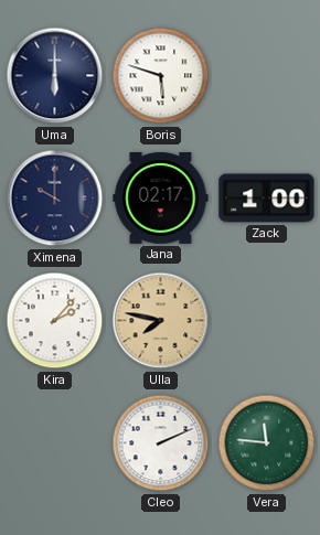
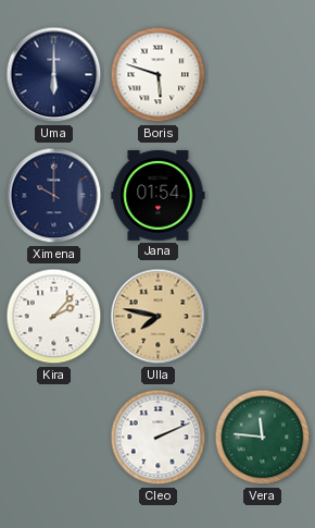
Jana: 02:17 -> 01:54
Zack: 1:00 -> none
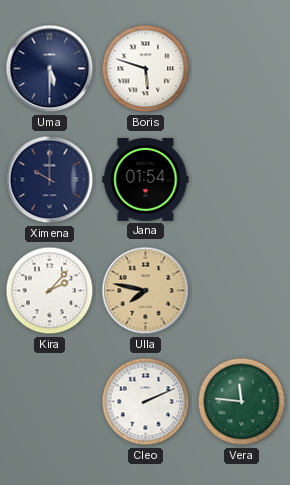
Uma: 6:00 -> 5:30
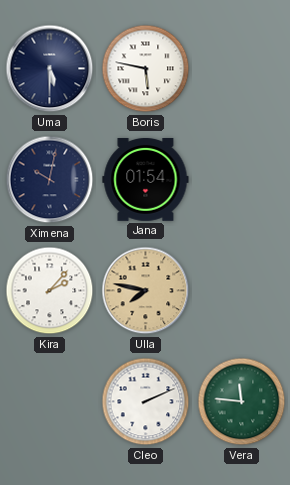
Boris: 5:48 -> 5:47
Ximena: 10:00 -> 10:02
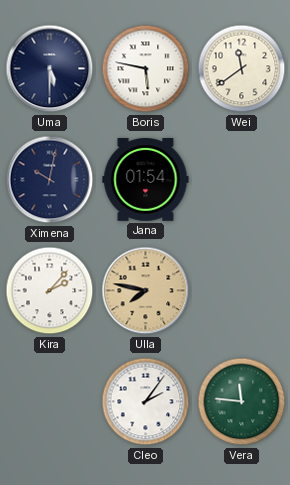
Wei: none -> 11:39
Cleo: 2:11 -> 2:06
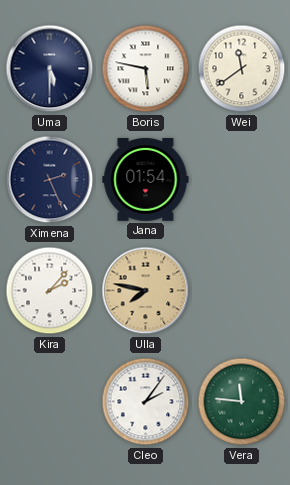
Ximena: 10:02 -> 2:26
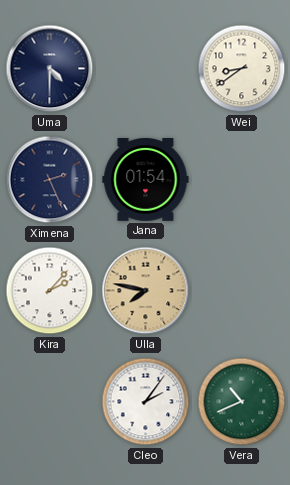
Uma: 5:30 -> 4:30
Boris: 5:47 -> none
Wei: 11:39 -> 8:39
Vera: 11:46 -> 10:41
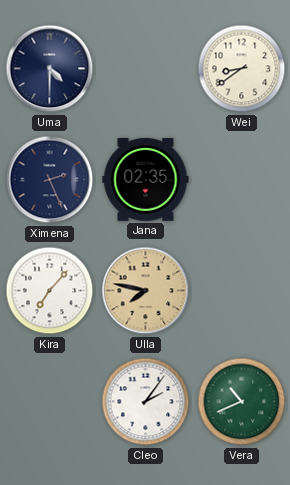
Jana: 01:54 -> 02:35
Kira: 2:07 -> 7:07
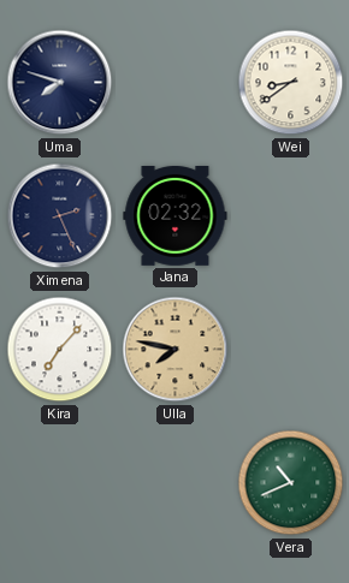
Uma: 4:30 -> 7:48
Jana: 02:35 -> 02:32
Cleo: 2:06 -> none
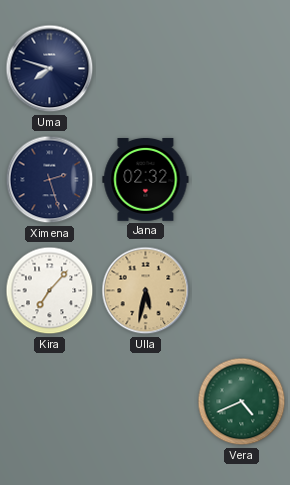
Wei: 8:39 -> none
Ximena: 2:26 -> 2:27
Ulla: 7:47 -> 5:32
Vera: 10:41 -> 4:41
